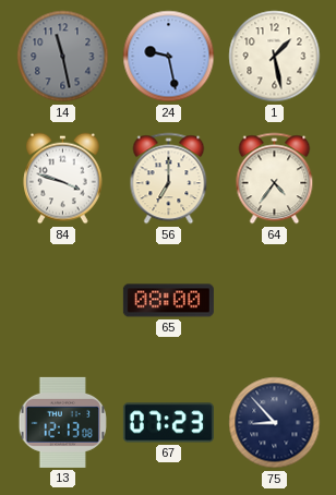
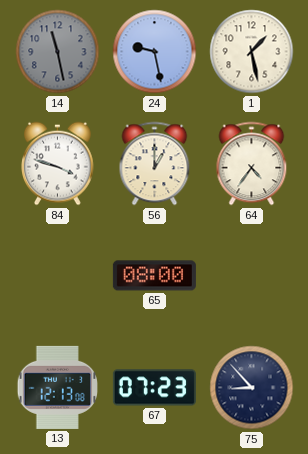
56: 7:00 -> 1:00
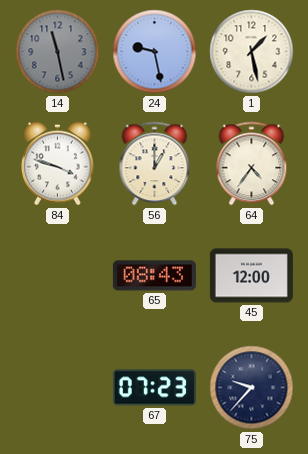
65: 08:00 -> 08:43
45: none -> 12:00
13: 12:13 -> none
75: 8:53 -> 9:37
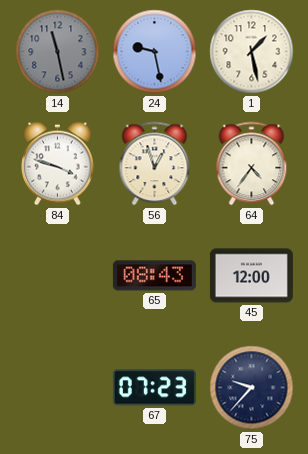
56: 1:00 -> 12:57
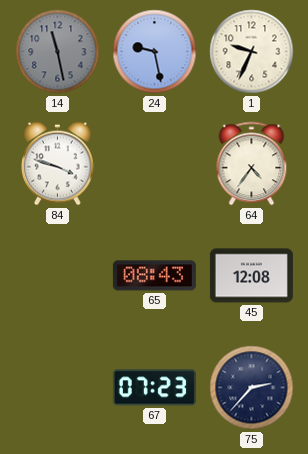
1: 1:28 -> 9:34
56: 12:57 -> none
45: 12:00 -> 12:08
75: 9:37 -> 2:37
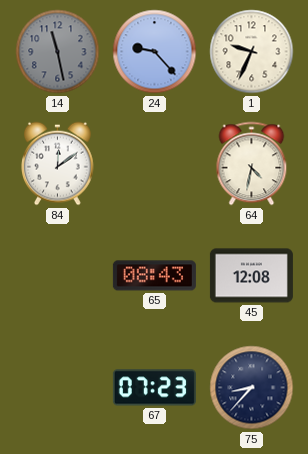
24: 9:28 -> 9:23
84: 3:48 -> 12:09
64: 4:36 -> 4:32
75: 2:37 -> 8:37
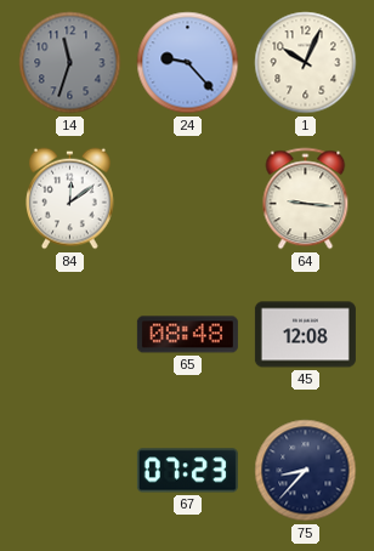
14: 11:28 -> 11:33
1: 9:34 -> 10:04
64: 4:32 -> 9:16
65: 08:43 -> 08:48
